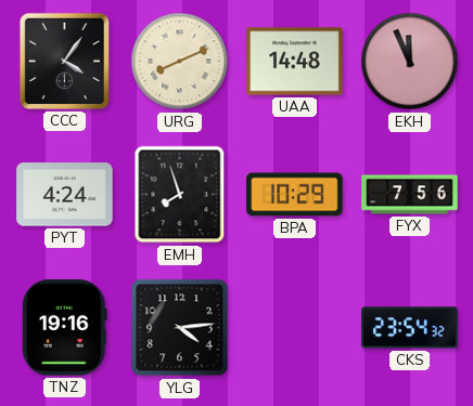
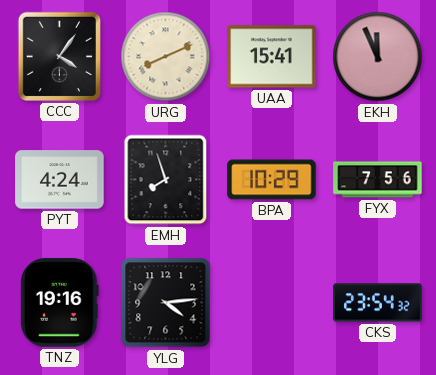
UAA: 14:48 -> 15:41
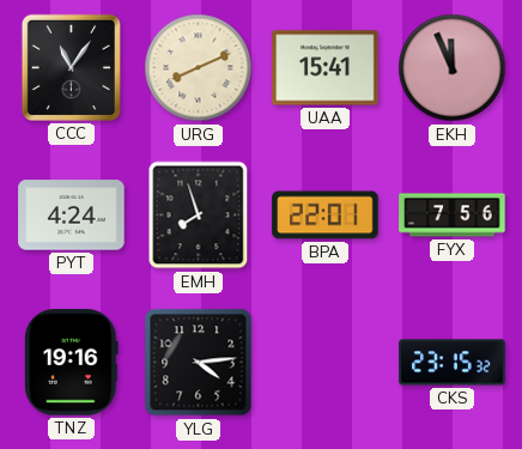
CCC: 4:06 -> 11:06
BPA: 10:29 -> 22:01
CKS: 23:54 -> 23:15
